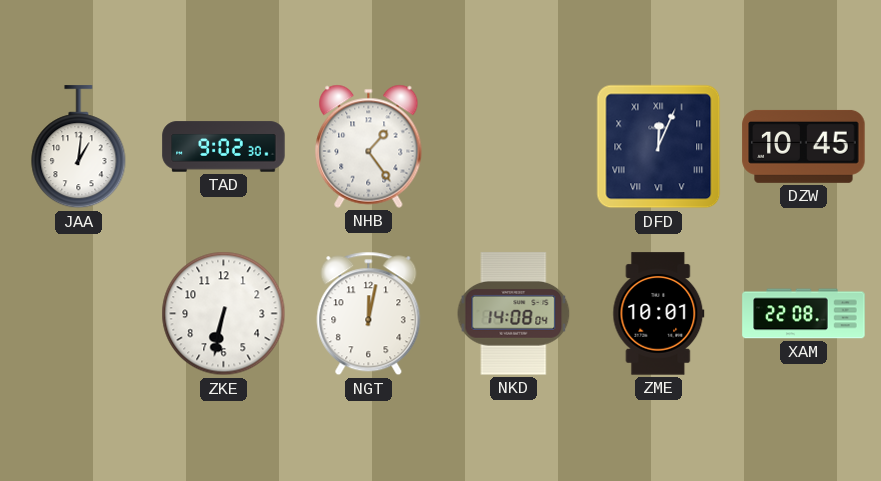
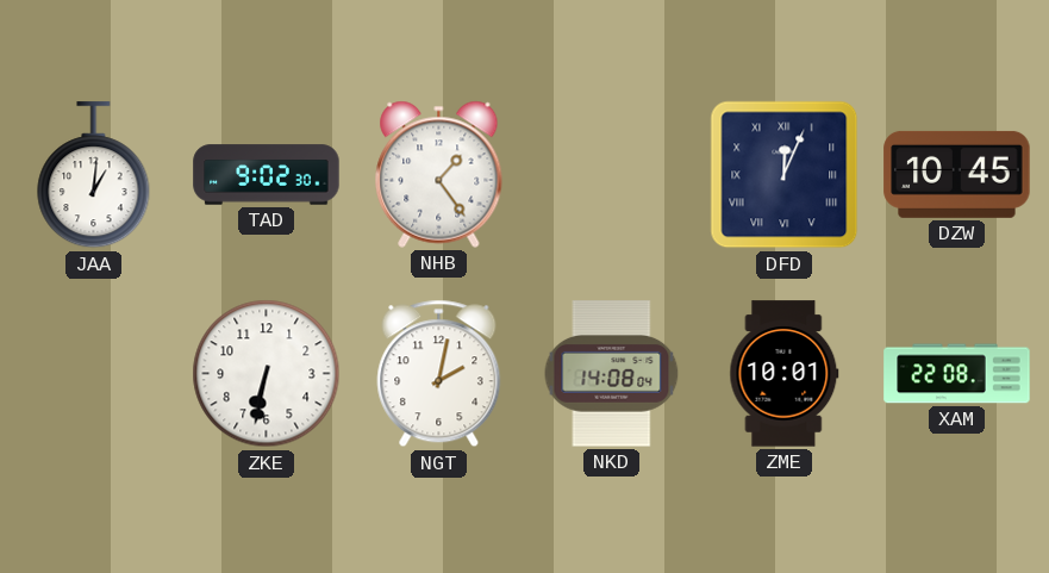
NGT: 12:02 -> 2:02
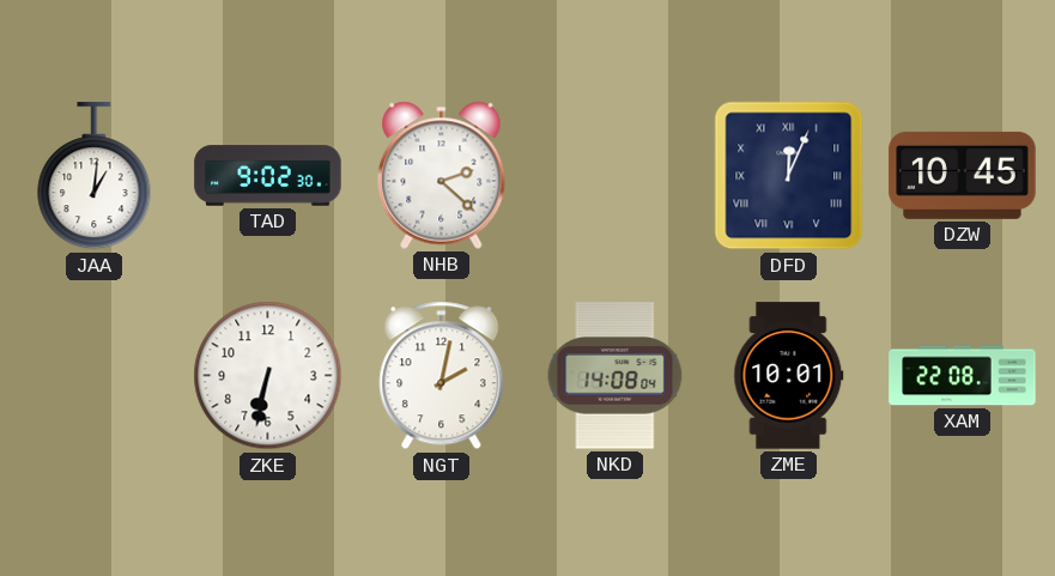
NHB: 1:24 -> 2:22
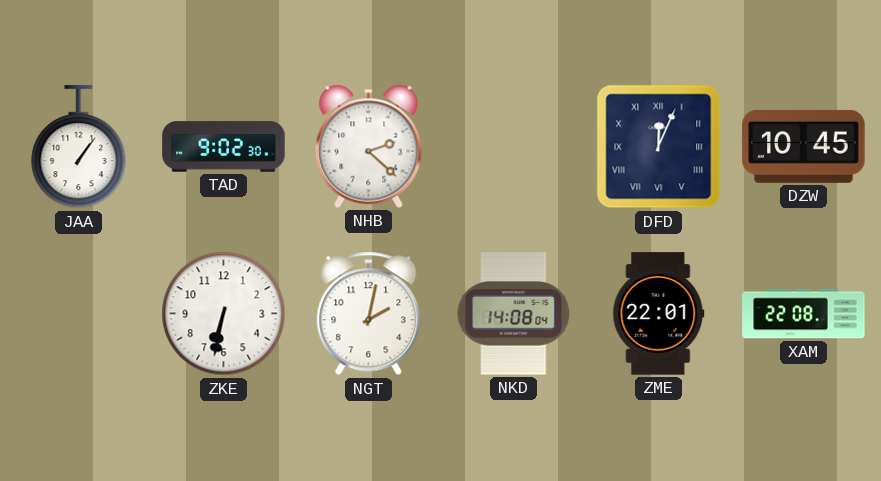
JAA: 1:01 -> 1:06
ZME: 10:01 -> 22:01
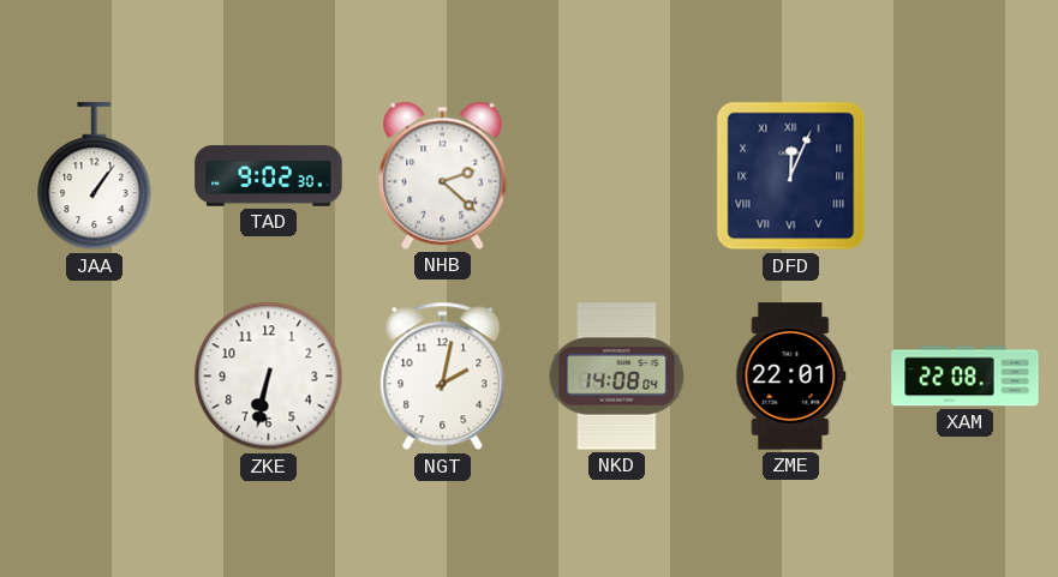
DZW: 10:45 -> none
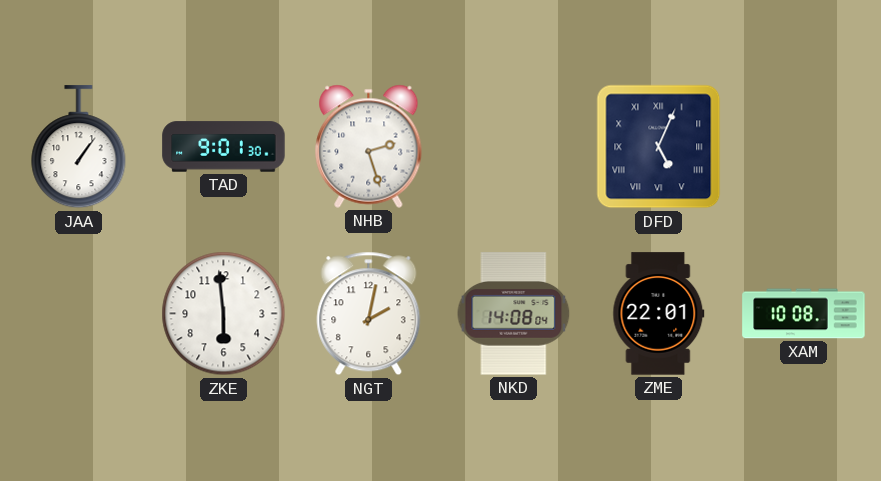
TAD: 9:02 -> 9:01
NHB: 2:22 -> 2:27
DFD: 12:04 -> 5:04
ZKE: 6:32 -> 5:59
XAM: 22:08 -> 10:08
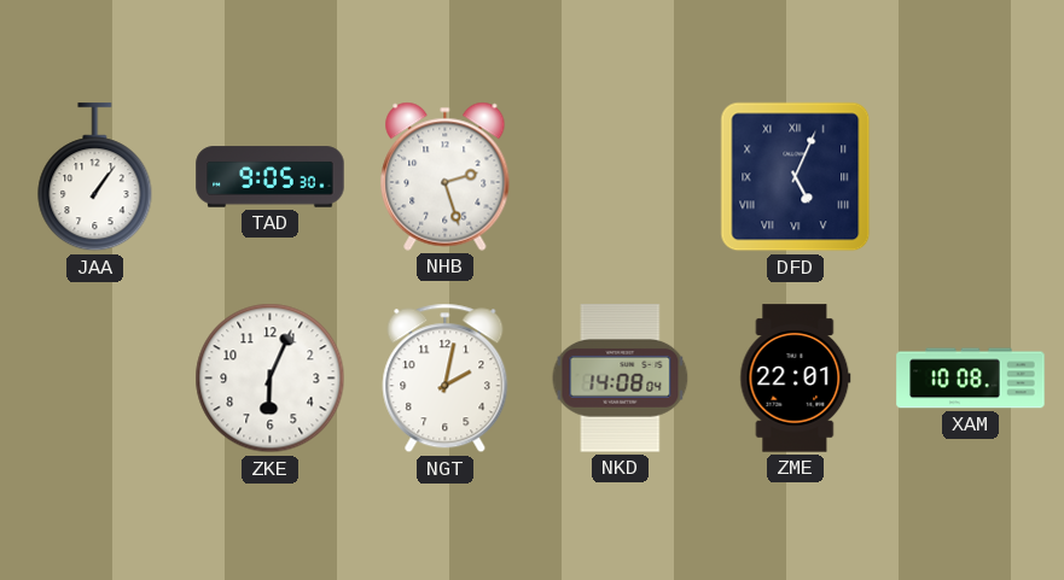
TAD: 9:01 -> 9:05
ZKE: 5:59 -> 6:04
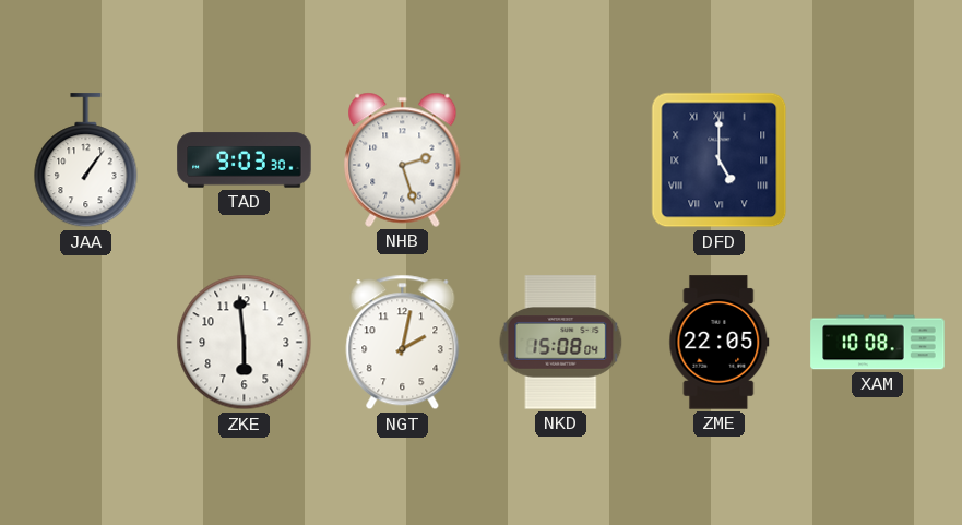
TAD: 9:05 -> 9:03
DFD: 5:04 -> 5:00
ZKE: 6:04 -> 5:59
NKD: 14:08 -> 15:08
ZME: 22:01 -> 22:05
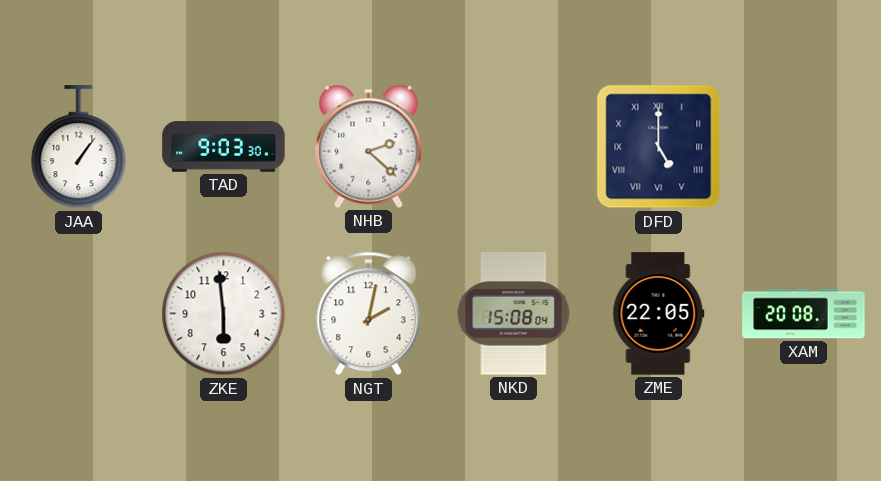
NHB: 2:27 -> 2:22
XAM: 10:08 -> 20:08
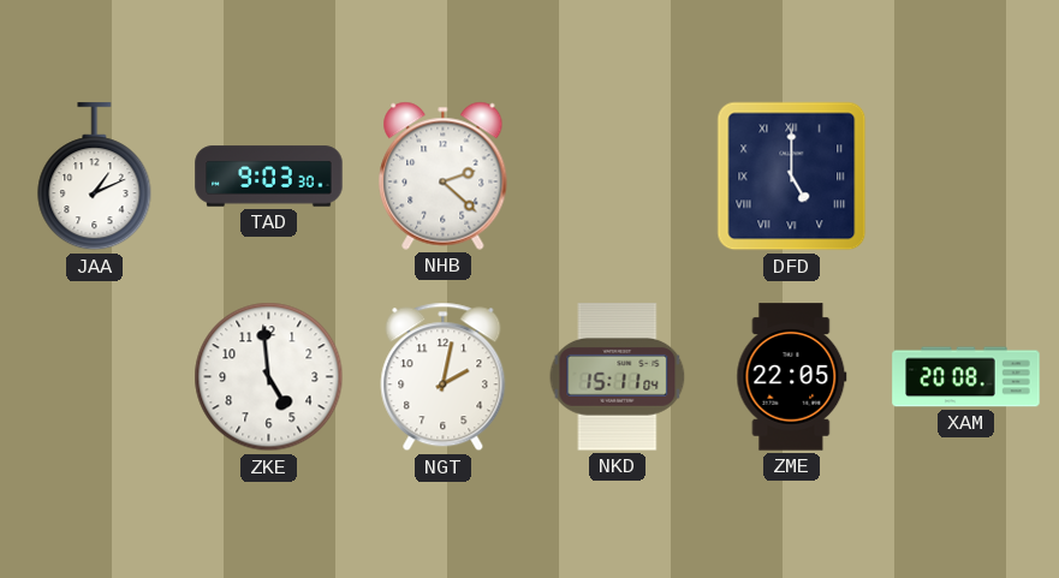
JAA: 1:06 -> 1:11
ZKE: 5:59 -> 4:59
NKD: 15:08 -> 15:11
